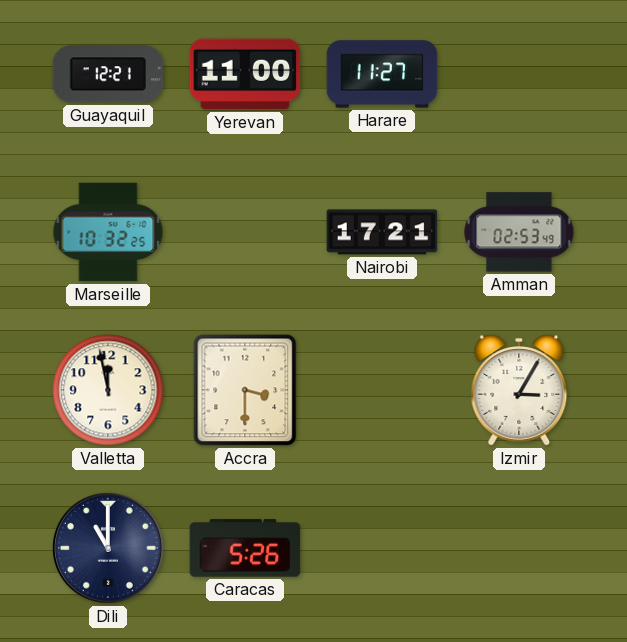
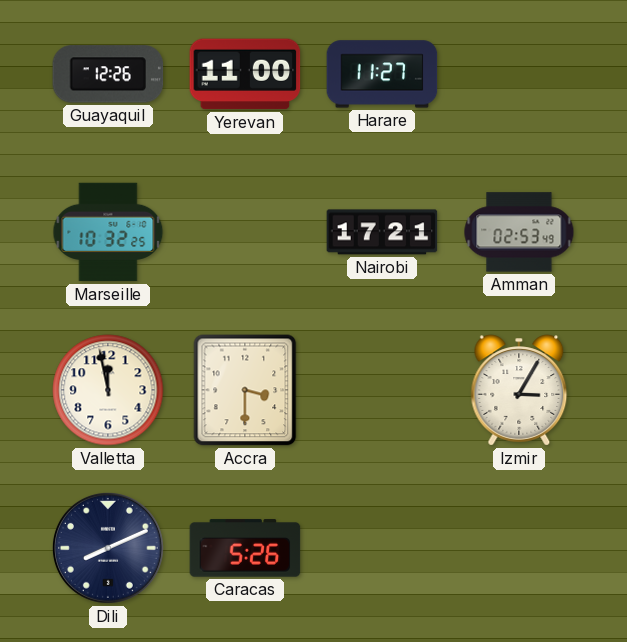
Guayaquil: 12:21 -> 12:26
Dili: 11:00 -> 8:11
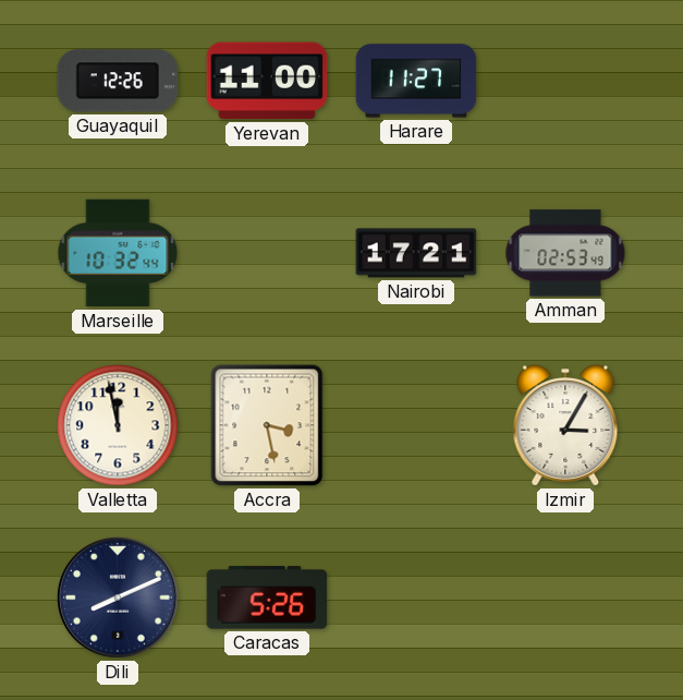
Marseille: 10:32:25 -> 10:32:44
Accra: 3:30 -> 3:28
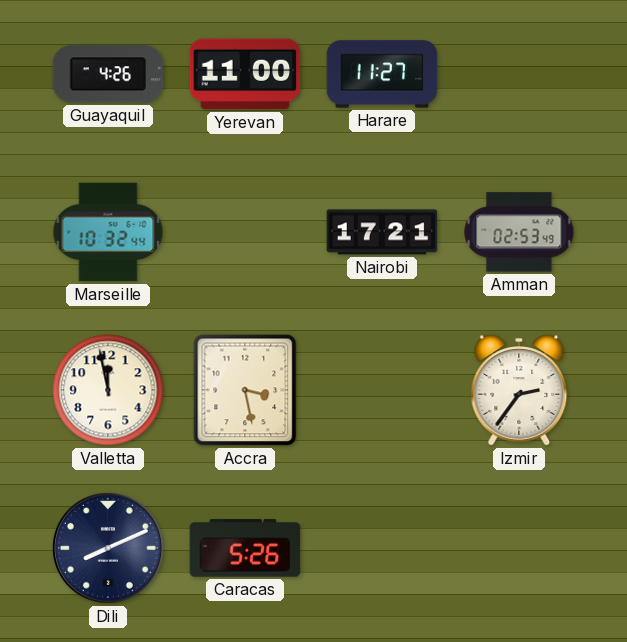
Guayaquil: 12:26 -> 4:26
Izmir: 3:05 -> 2:36
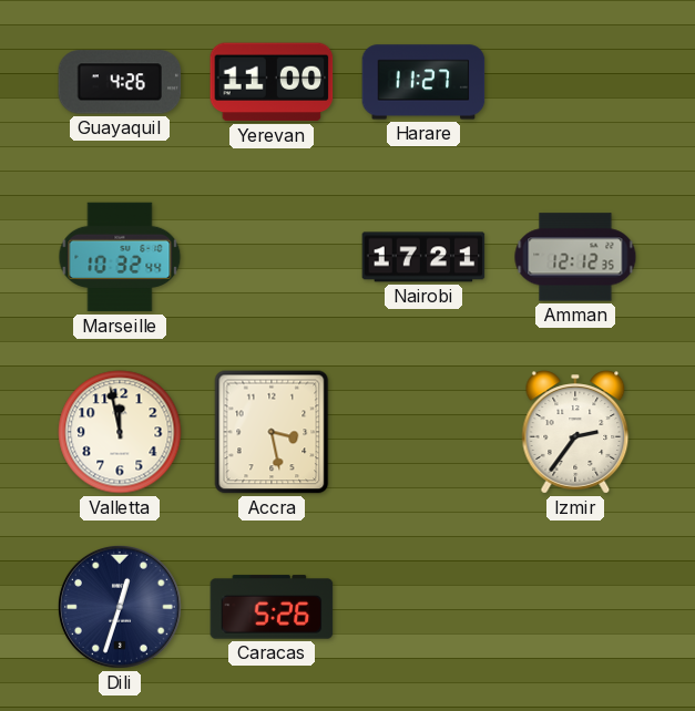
Amman: 02:53 -> 12:12
Dili: 8:11 -> 12:33
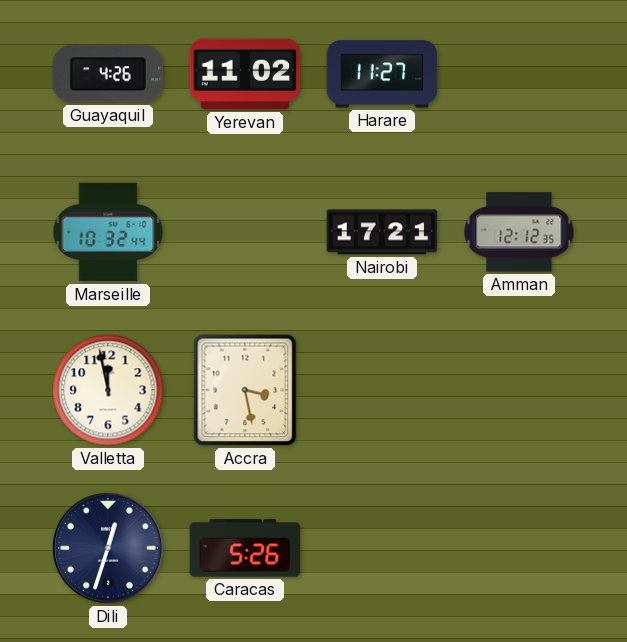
Yerevan: 11:00 -> 11:02
Izmir: 2:36 -> none
